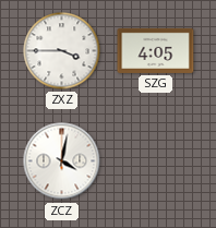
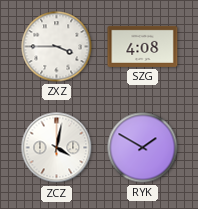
SZG: 4:05 -> 4:08
RYK: none -> 1:50
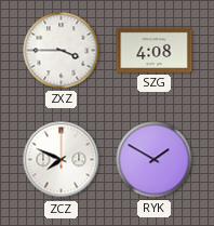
ZCZ: 4:02 -> 7:49
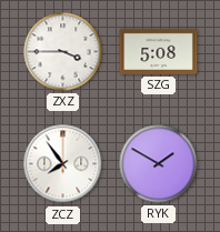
SZG: 4:08 -> 5:08
ZCZ: 7:49 -> 7:54
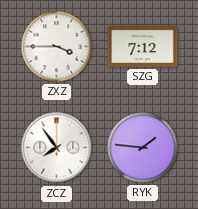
SZG: 5:08 -> 7:12
RYK: 1:50 -> 1:46
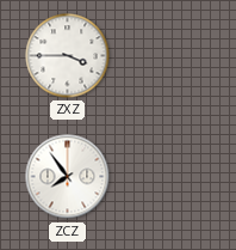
SZG: 7:12 -> none
RYK: 1:46 -> none
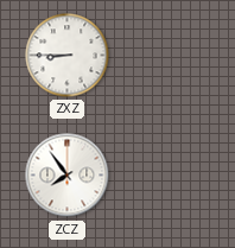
ZXZ: 3:45 -> 8:45
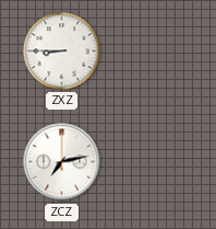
ZCZ: 7:54 -> 7:13
